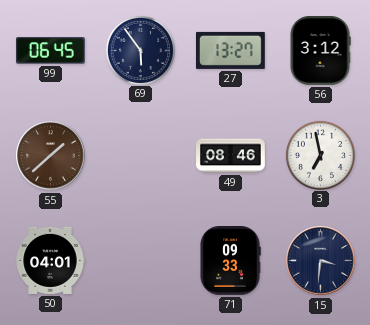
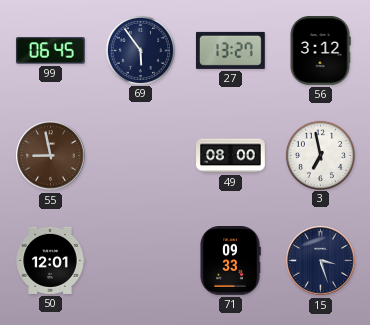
55: 1:38 -> 8:58
49: 08:46 -> 08:00
50: 04:01 -> 12:01
15: 3:31 -> 3:27
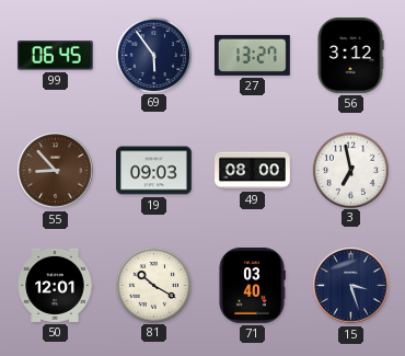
55: 8:58 -> 8:53
19: none -> 09:03
81: none -> 10:20
71: 09:33 -> 03:40
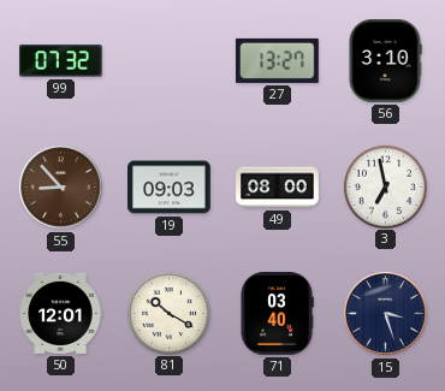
99: 06:45 -> 07:32
69: 5:54 -> none
56: 3:12 -> 3:10
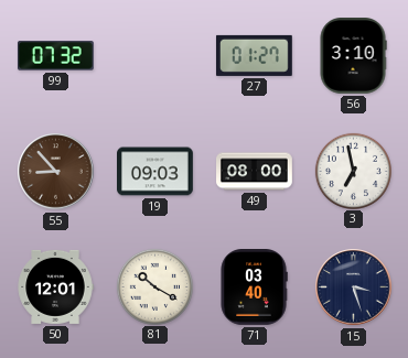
27: 13:27 -> 01:27
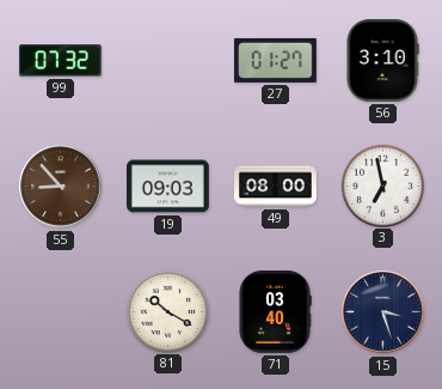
50: 12:01 -> none
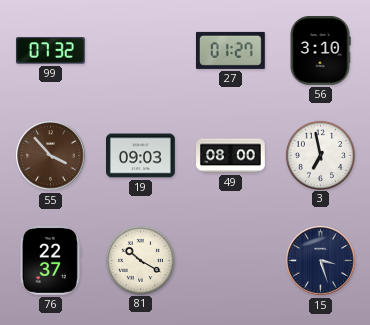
55: 8:53 -> 3:53
76: none -> 22:37
71: 03:40 -> none
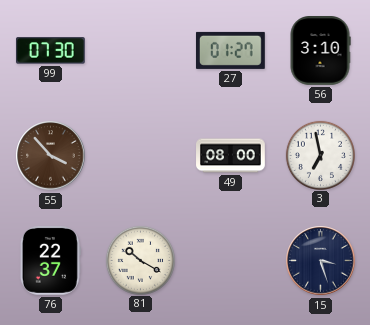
99: 07:32 -> 07:30
19: 09:03 -> none
